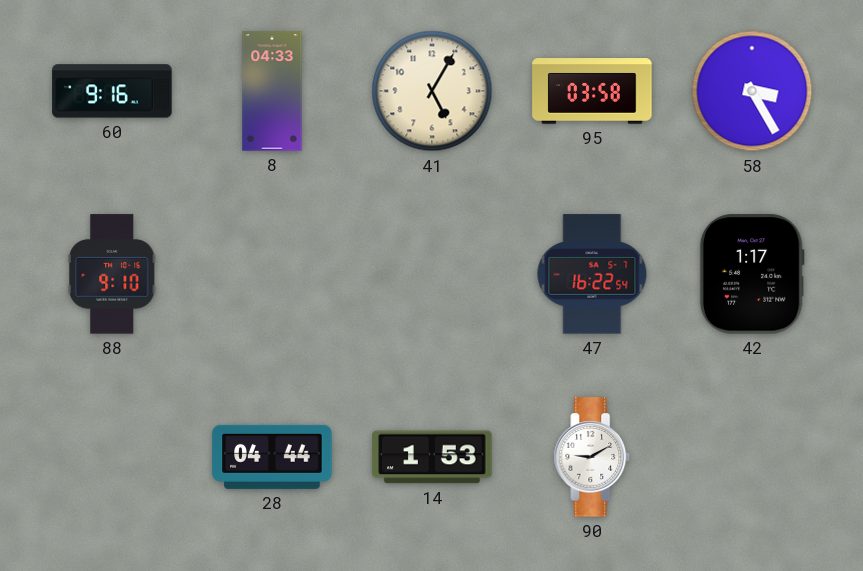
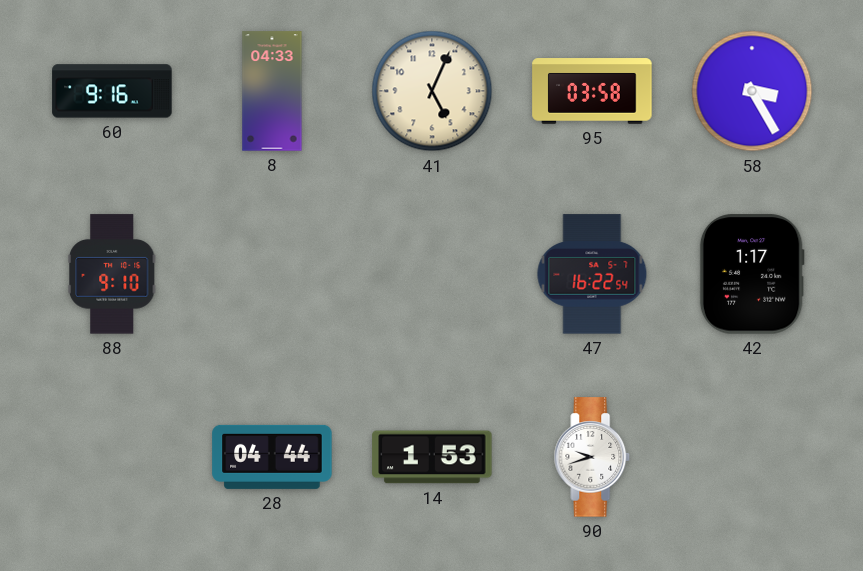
41: 5:05 -> 5:04
90: 9:10 -> 9:42
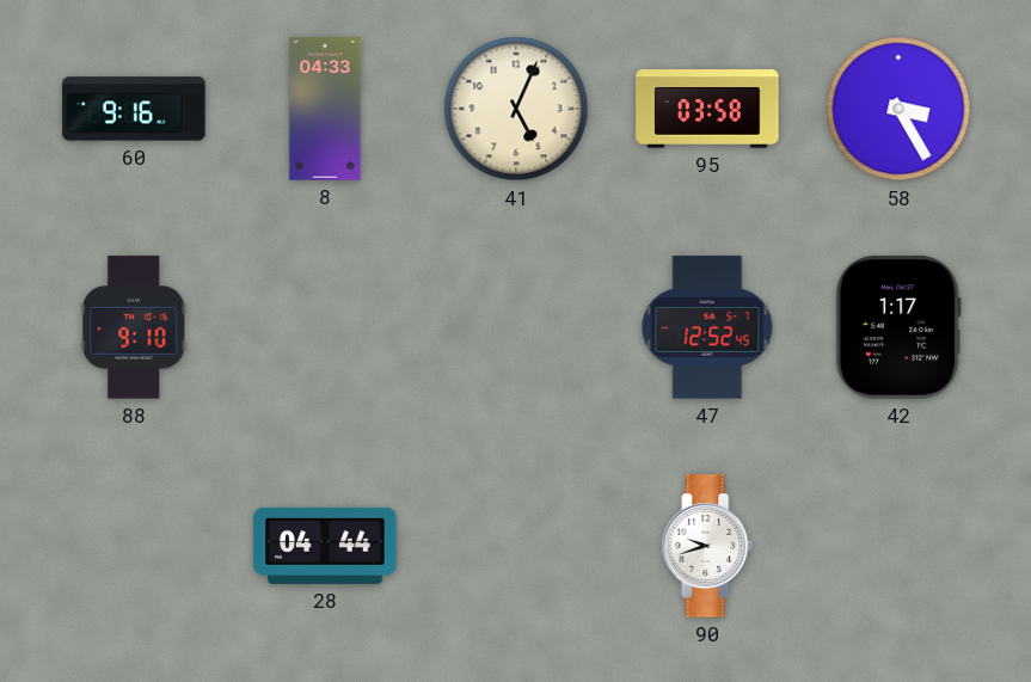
47: 16:22 -> 12:52
14: 1:53 -> none
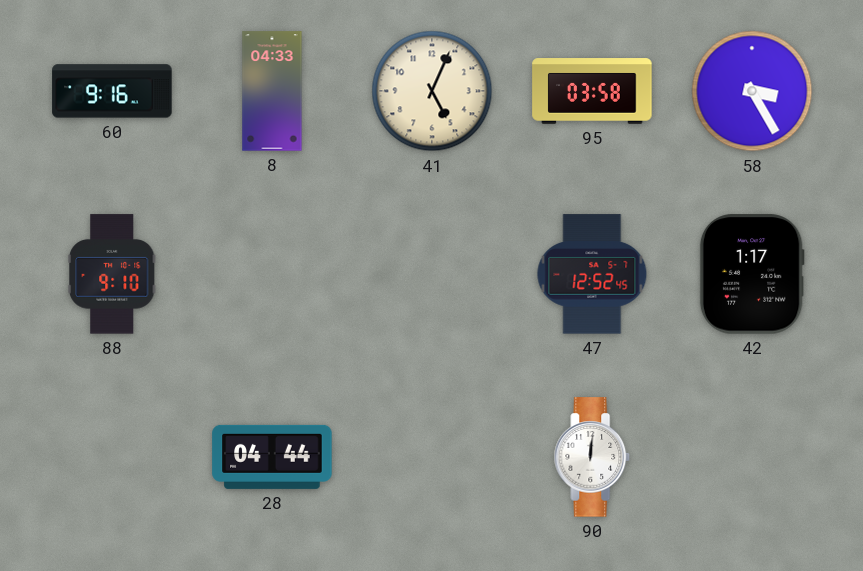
90: 9:42 -> 12:01
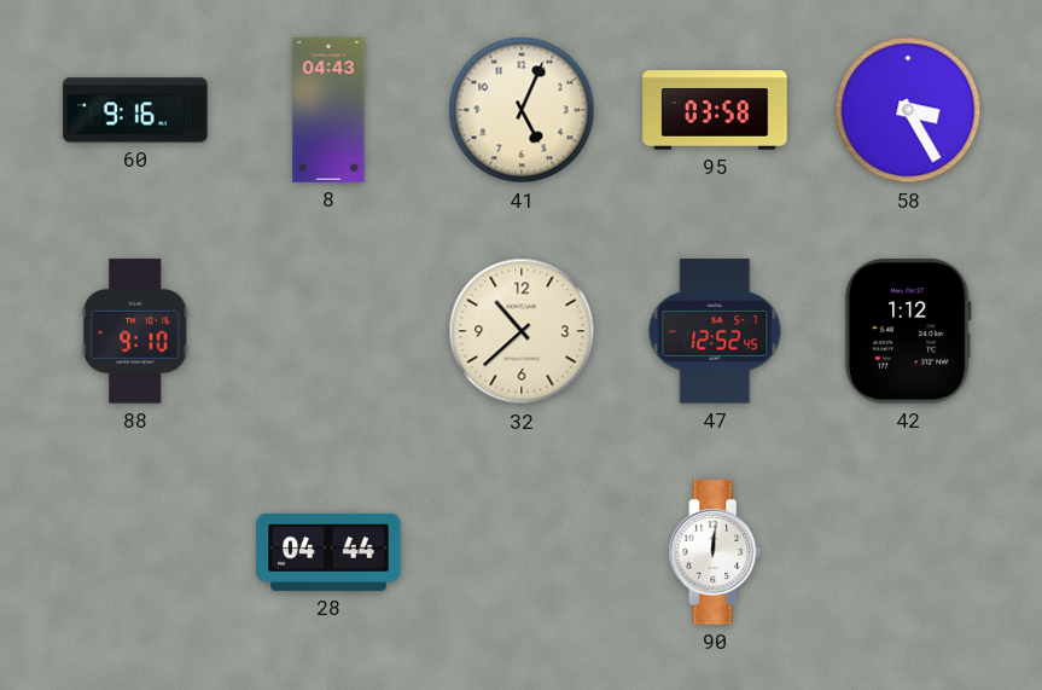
8: 04:33 -> 04:43
32: none -> 10:38
42: 1:17 -> 1:12
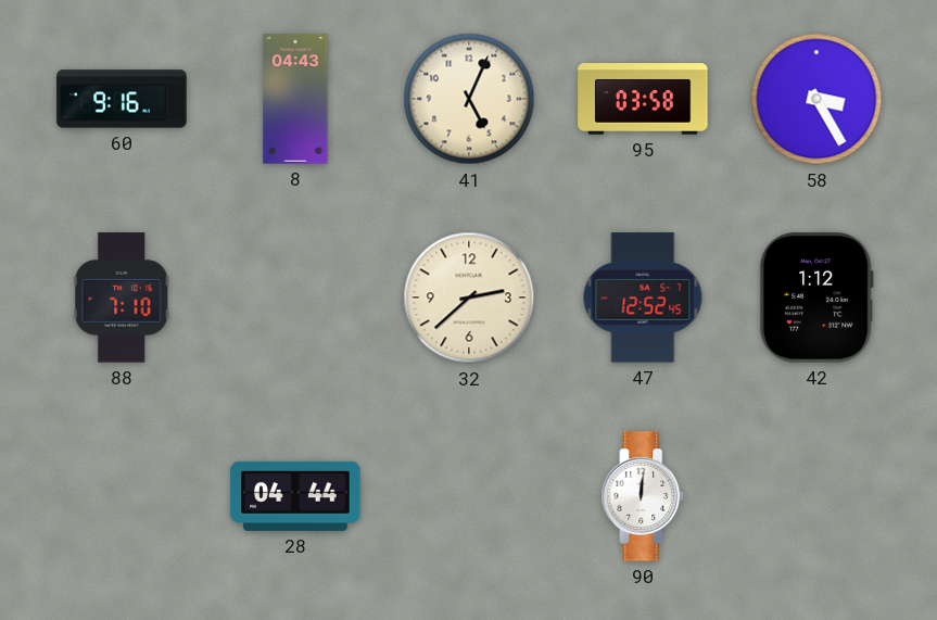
88: 9:10 -> 7:10
32: 10:38 -> 2:38
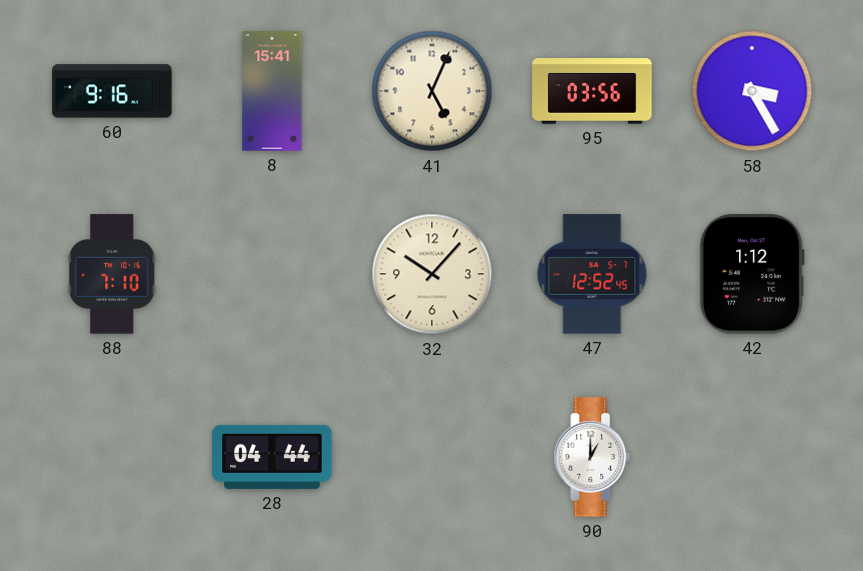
8: 04:43 -> 15:41
95: 03:58 -> 03:56
32: 2:38 -> 10:07
90: 12:01 -> 1:00
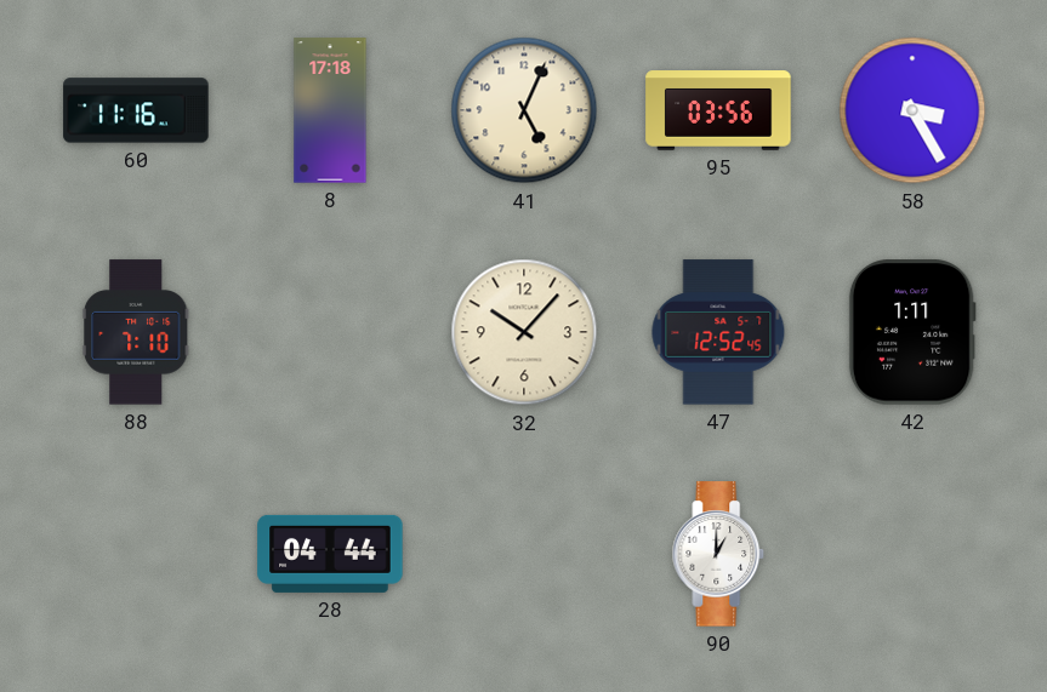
60: 9:16 -> 11:16
8: 15:41 -> 17:18
42: 1:12 -> 1:11
